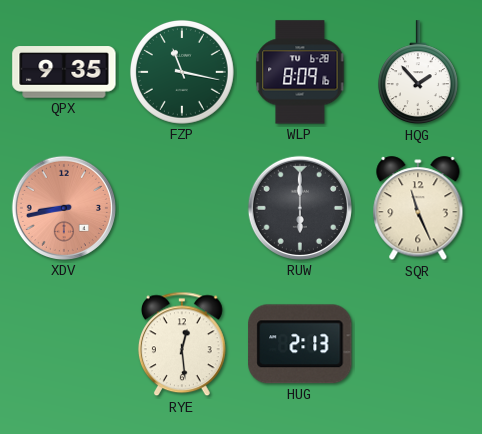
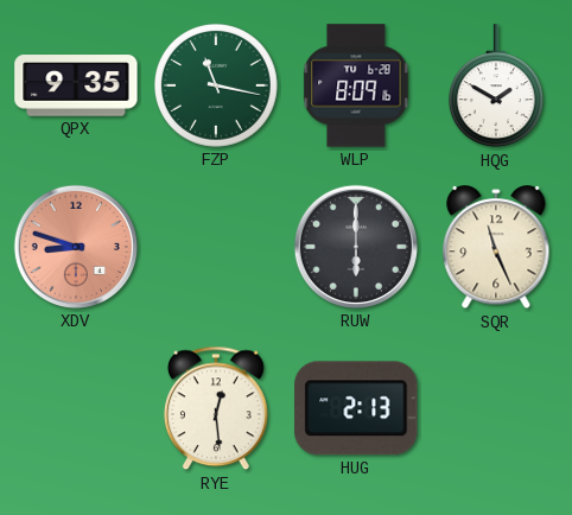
HQG: 1:53 -> 1:50
XDV: 8:43 -> 8:48
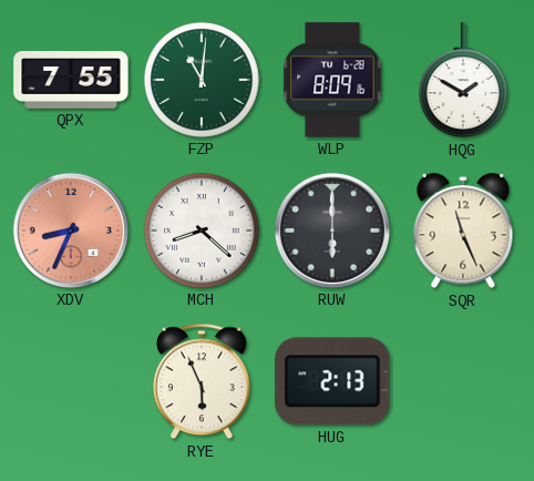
QPX: 9:35 -> 7:55
FZP: 11:17 -> 11:01
XDV: 8:48 -> 8:34
MCH: none -> 8:22
RYE: 12:29 -> 5:56
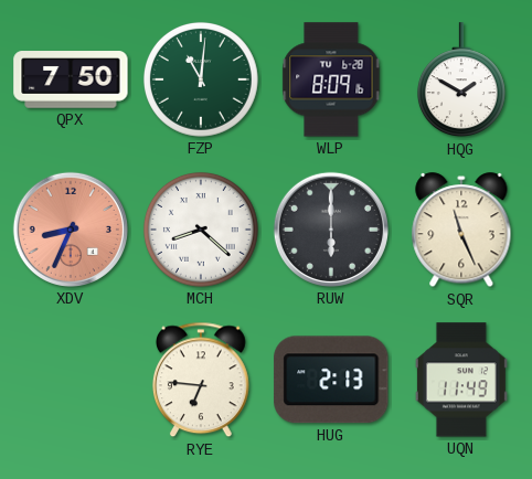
QPX: 7:55 -> 7:50
RYE: 5:56 -> 6:46
UQN: none -> 11:49
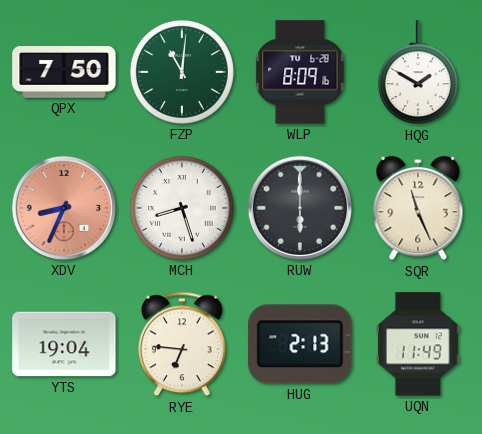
MCH: 8:22 -> 8:27
YTS: none -> 19:04
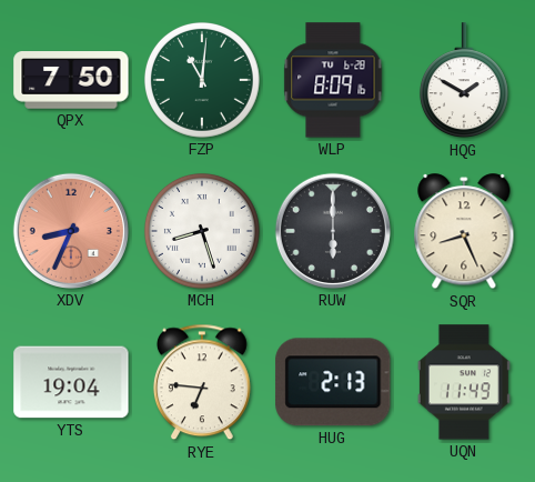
SQR: 11:26 -> 8:26
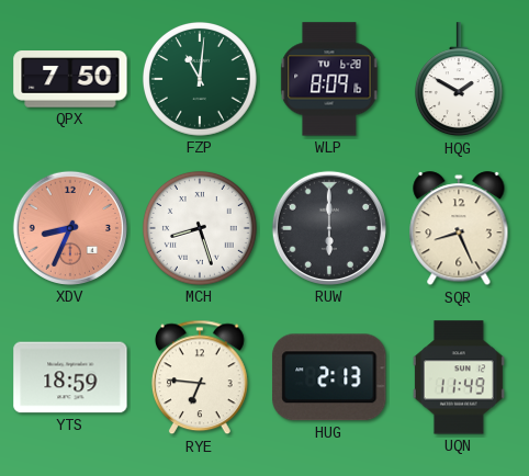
YTS: 19:04 -> 18:59
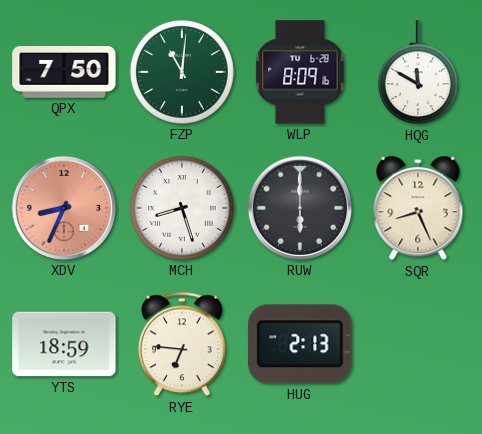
HQG: 1:50 -> 11:50
UQN: 11:49 -> none
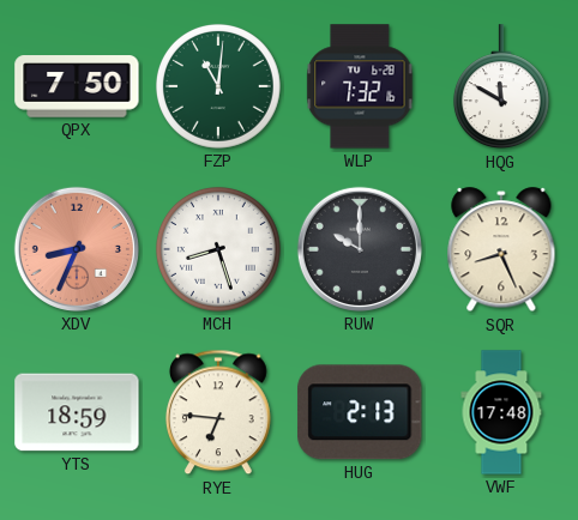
WLP: 8:09 -> 7:32
RUW: 6:00 -> 10:00
VWF: none -> 17:48
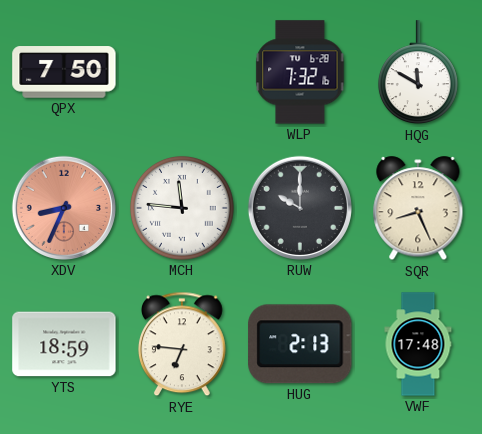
FZP: 11:01 -> none
MCH: 8:27 -> 11:46
